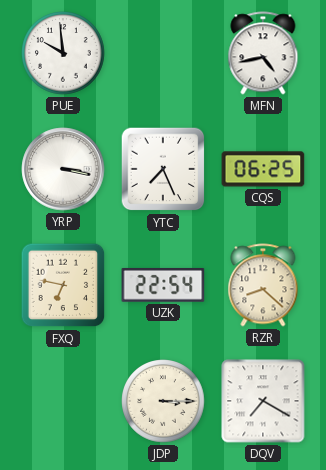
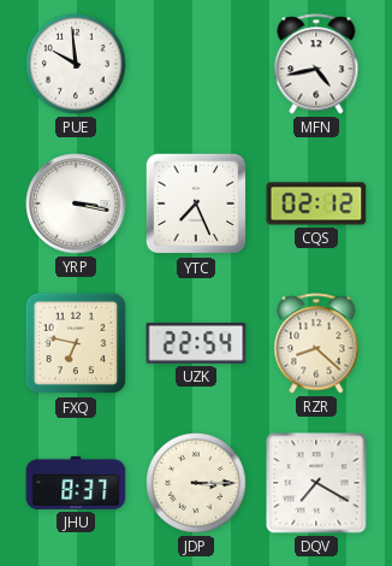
CQS: 06:25 -> 02:12
JHU: none -> 8:37
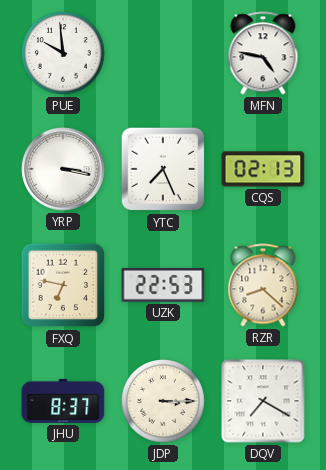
MFN: 4:43 -> 4:47
CQS: 02:12 -> 02:13
UZK: 22:54 -> 22:53
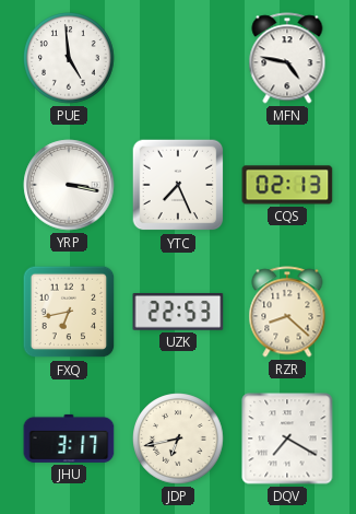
PUE: 9:59 -> 4:59
FXQ: 6:47 -> 6:43
JHU: 8:37 -> 3:17
JDP: 3:15 -> 6:43
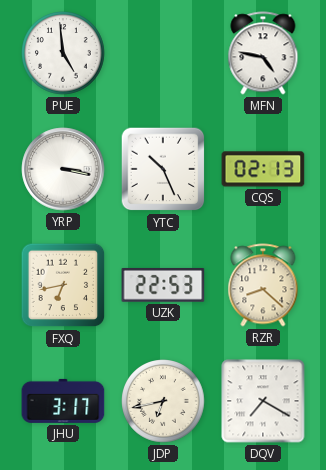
YTC: 7:26 -> 10:26
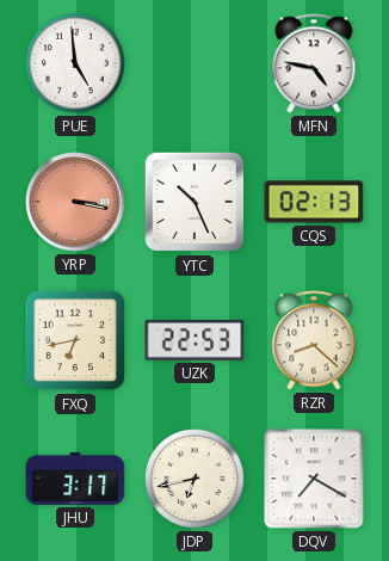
YRP dial: white -> salmon
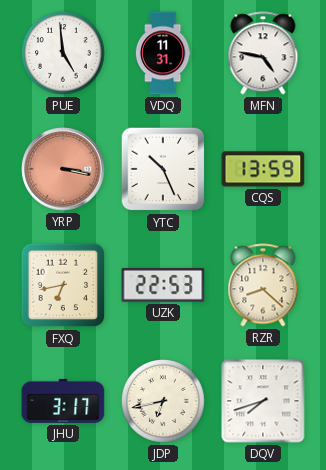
VDQ: none -> 11:31
CQS: 02:13 -> 13:59
DQV: 7:20 -> 7:42
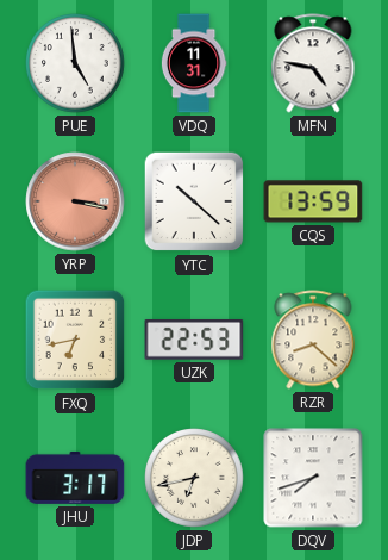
YTC: 10:26 -> 10:22
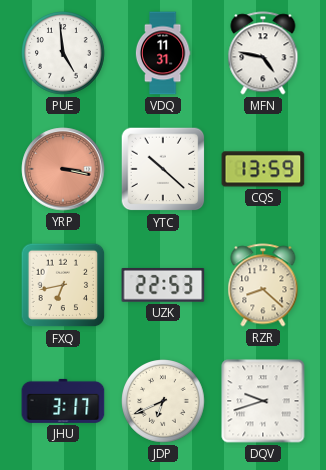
JDP: 6:43 -> 6:41
DQV: 7:42 -> 9:42
